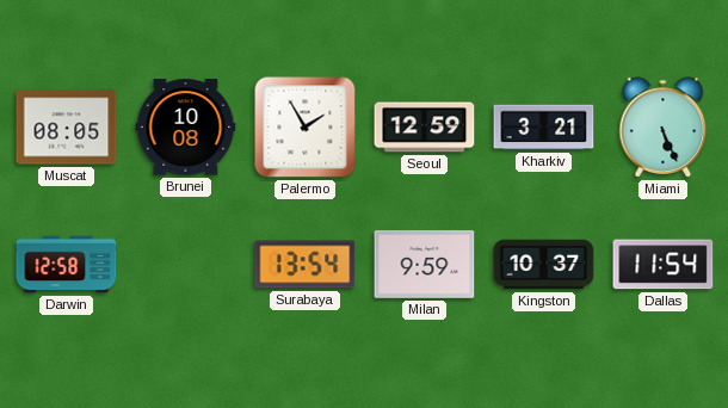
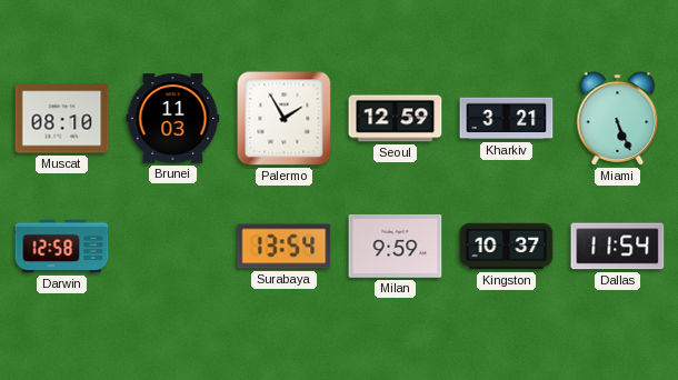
Muscat: 08:05 -> 08:10
Brunei: 10:08 -> 11:03
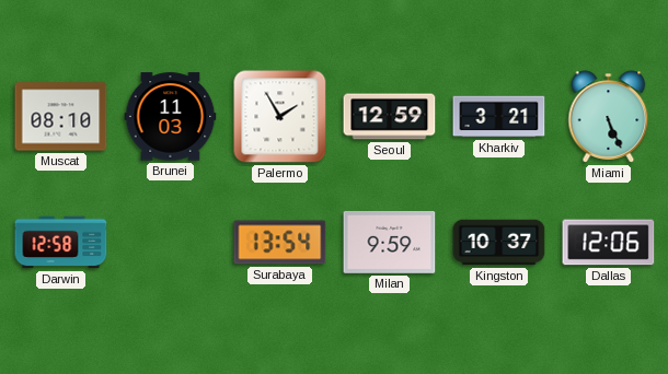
Dallas: 11:54 -> 12:06
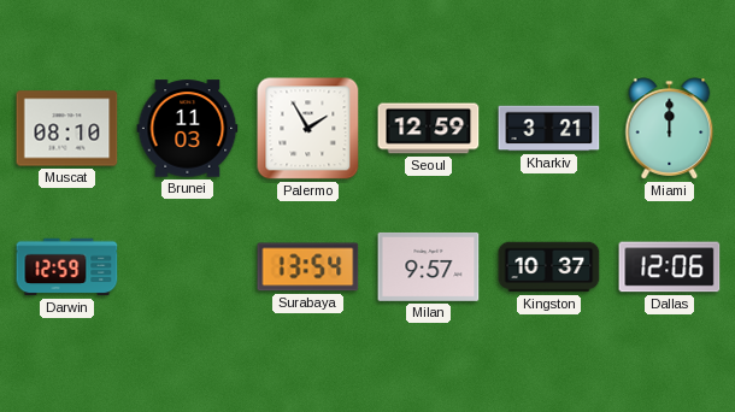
Miami: 5:26 -> 12:00
Darwin: 12:58 -> 12:59
Milan: 9:59 -> 9:57
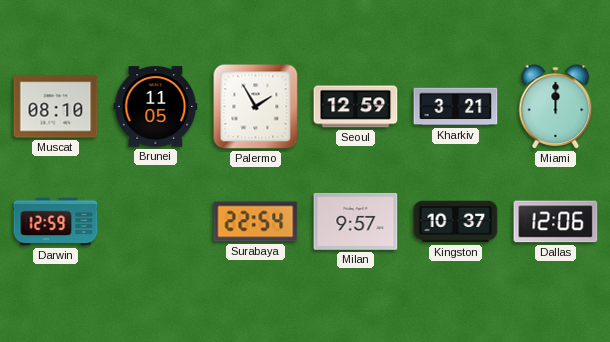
Brunei: 11:03 -> 11:05
Surabaya: 13:54 -> 22:54
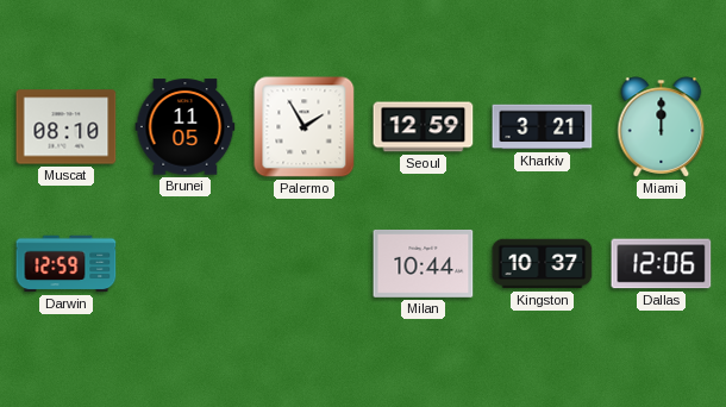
Surabaya: 22:54 -> none
Milan: 9:57 -> 10:44
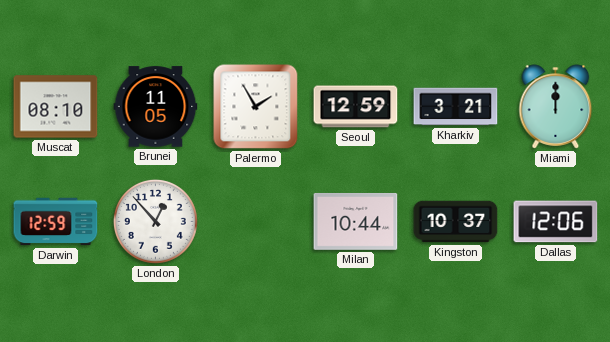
London: none -> 12:53
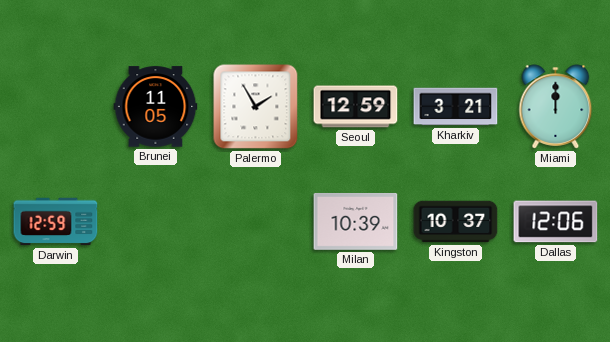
Muscat: 08:10 -> none
London: 12:53 -> none
Milan: 10:44 -> 10:39
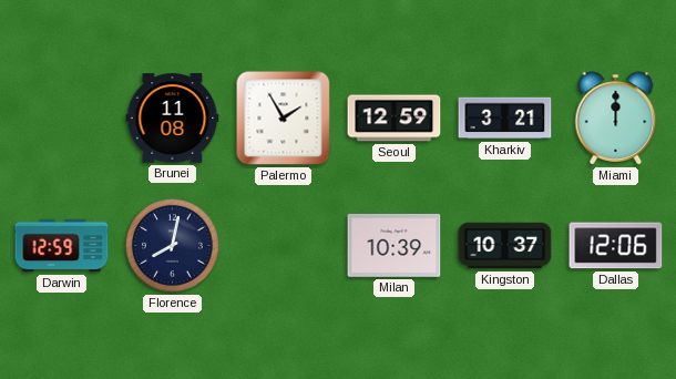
Brunei: 11:05 -> 11:08
Florence: none -> 8:02
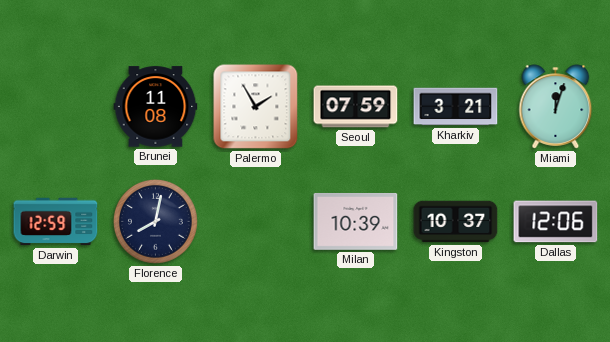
Seoul: 12:59 -> 07:59
Miami: 12:00 -> 12:03
